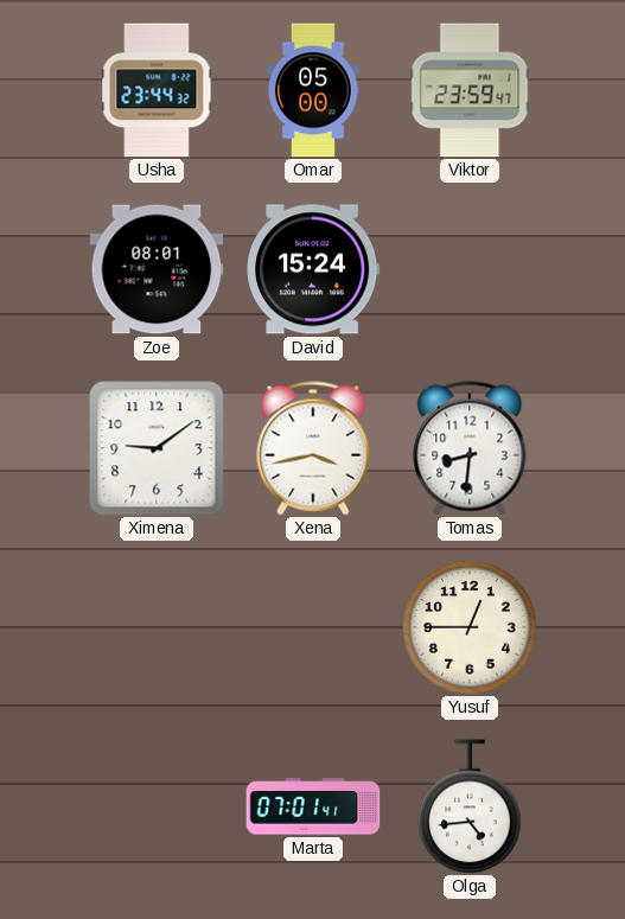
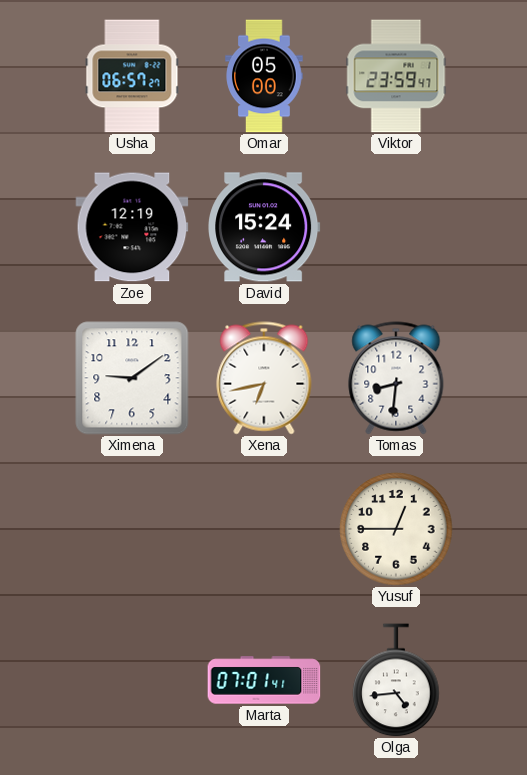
Usha: 23:44 -> 06:57
Zoe: 08:01 -> 12:19
Xena: 3:43 -> 6:43
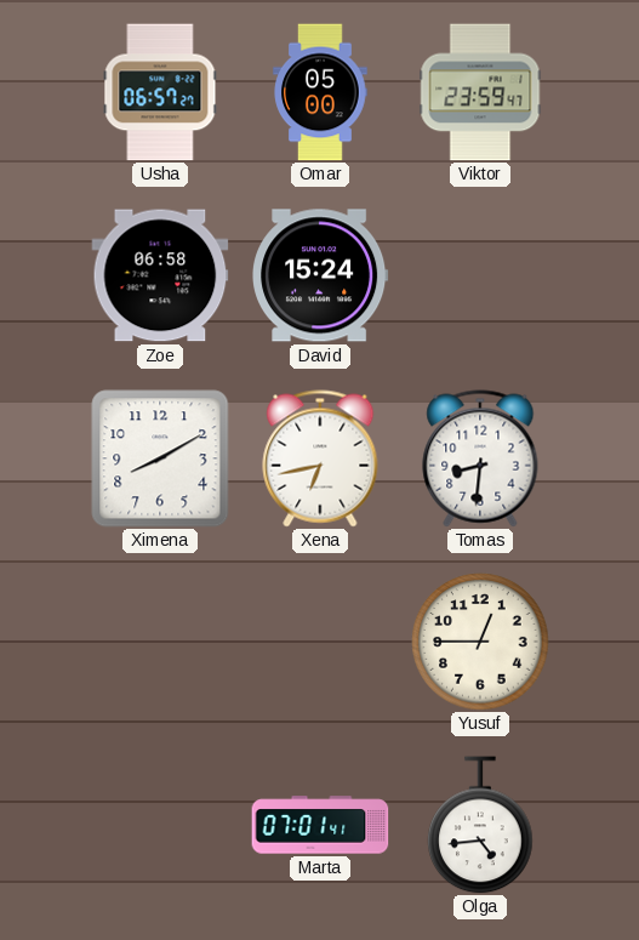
Zoe: 12:19 -> 06:58
Ximena: 9:09 -> 8:10
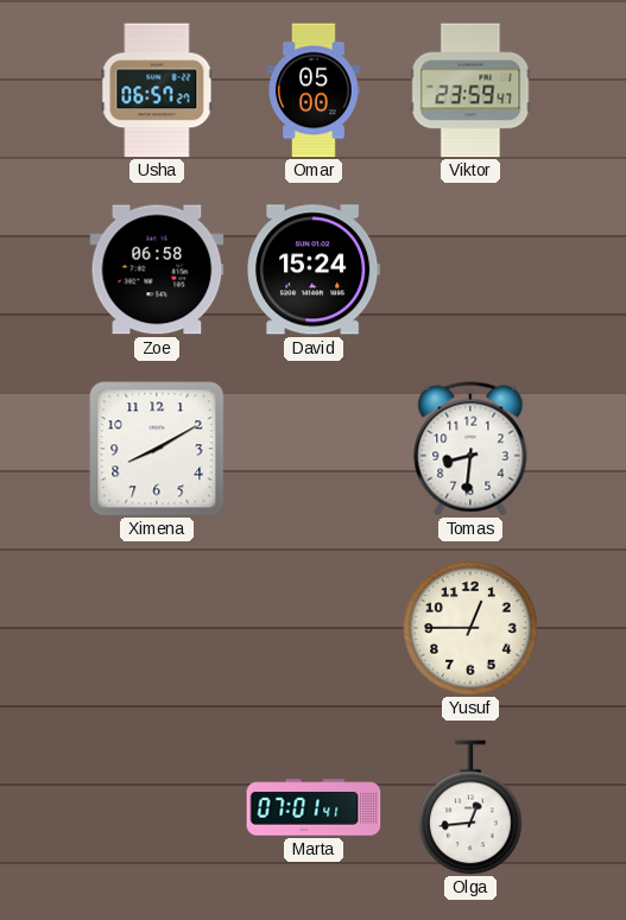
Xena: 6:43 -> none
Olga: 4:44 -> 12:44
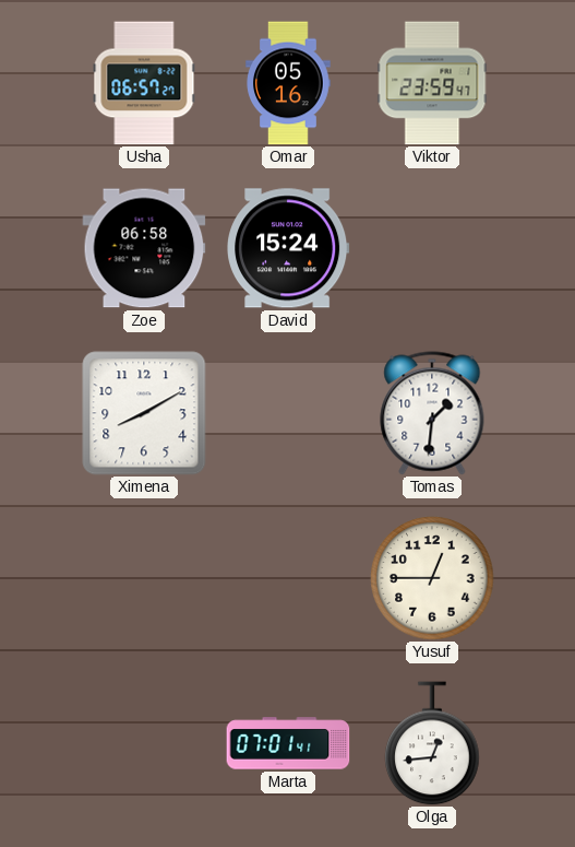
Omar: 05:00 -> 05:16
Tomas: 8:31 -> 1:31
